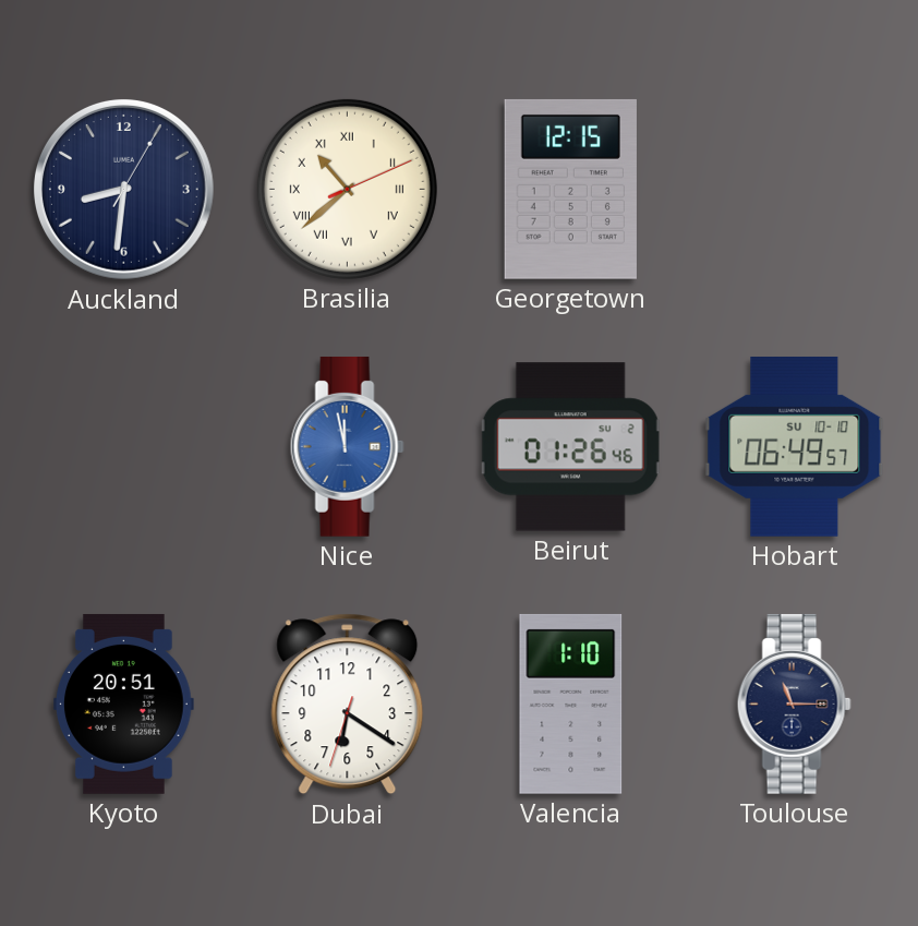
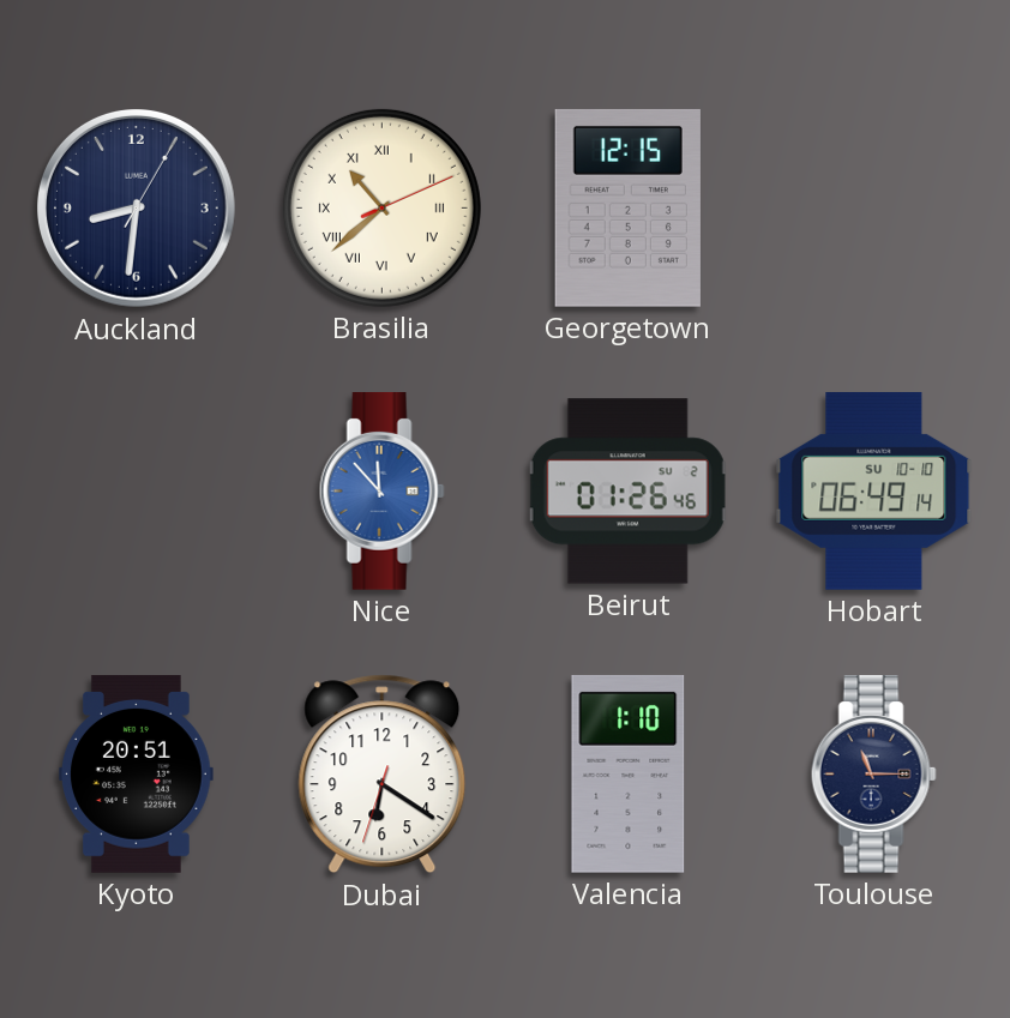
Nice: 11:58 -> 11:53
Hobart: 06:49:57 -> 06:49:14
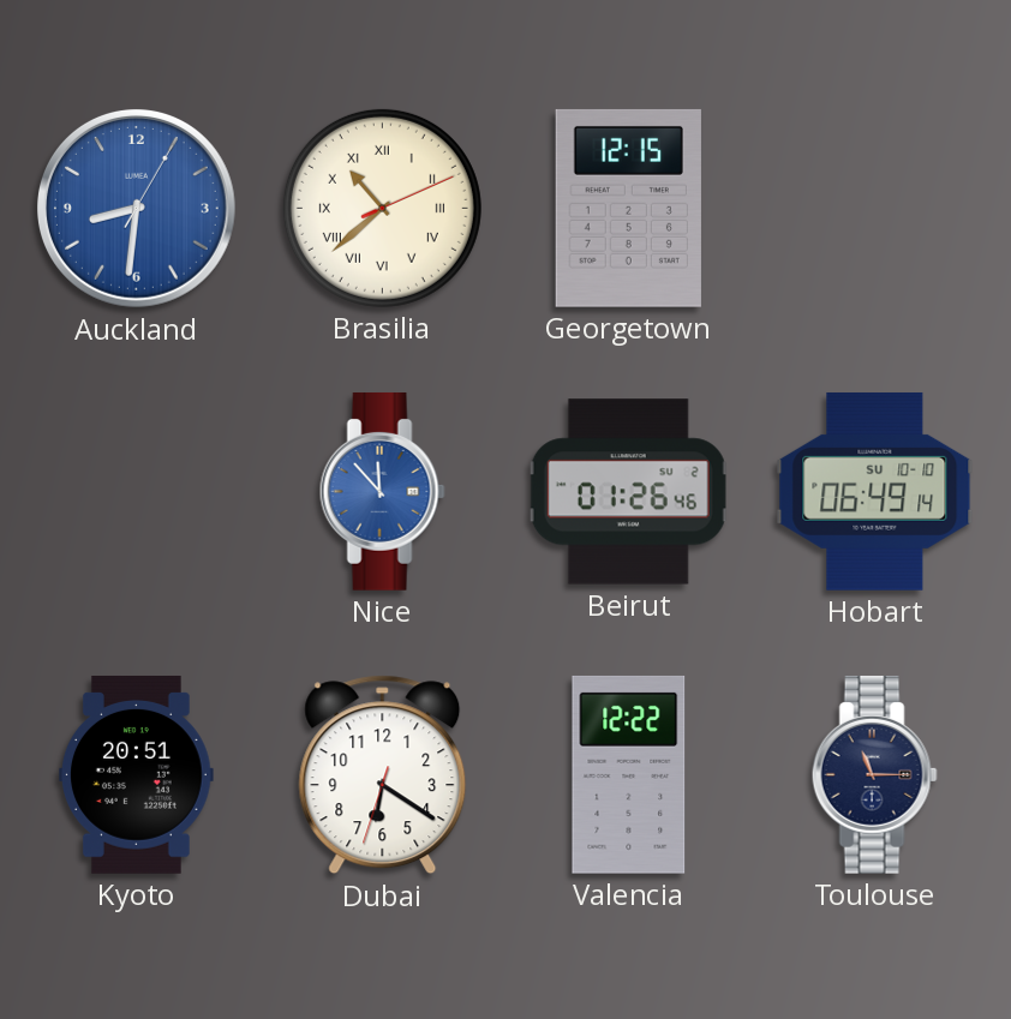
Auckland dial: navy -> blue
Valencia: 1:10 -> 12:22
